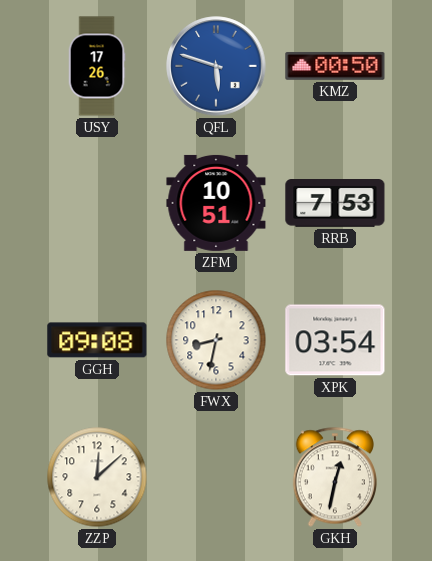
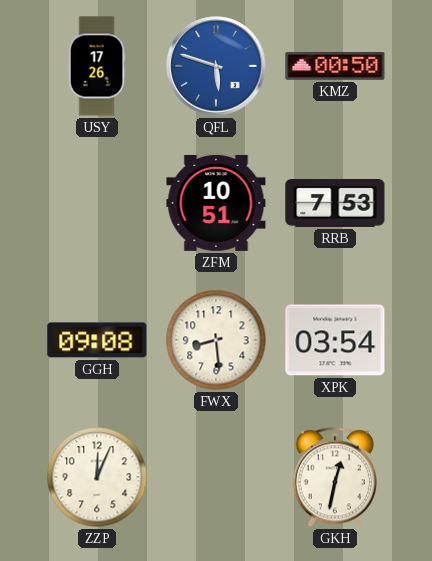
FWX: 8:32 -> 8:29
ZZP: 12:08 -> 12:04
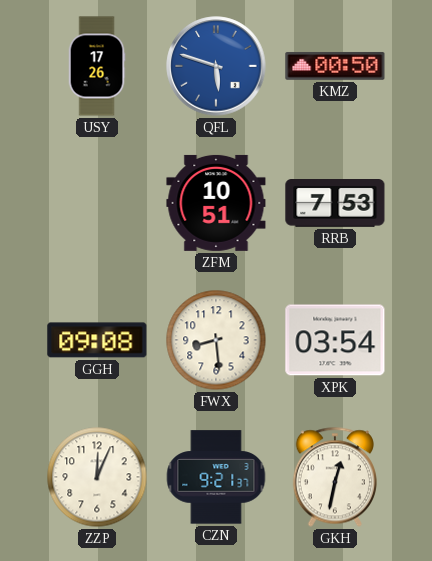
CZN: none -> 9:21
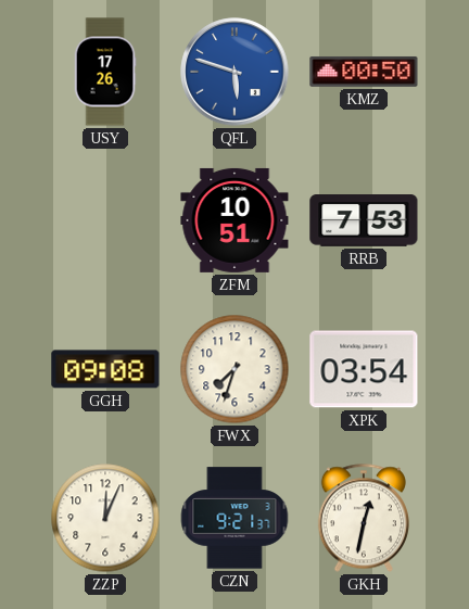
FWX: 8:29 -> 7:33
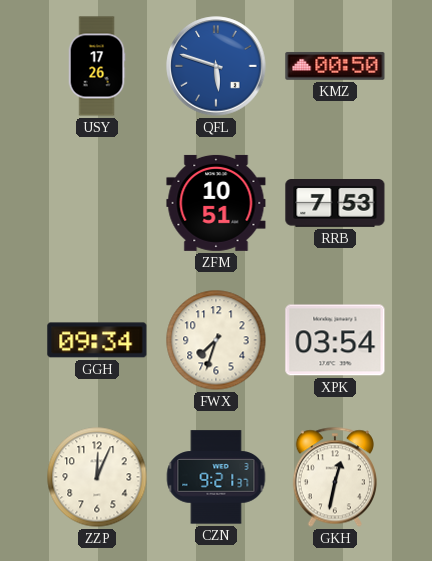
GGH: 09:08 -> 09:34
